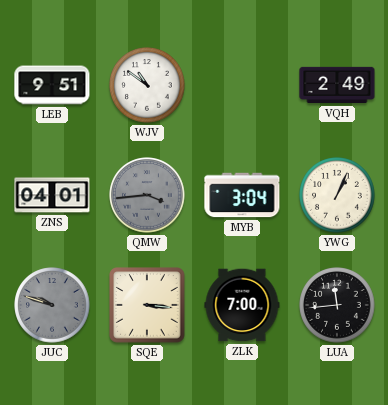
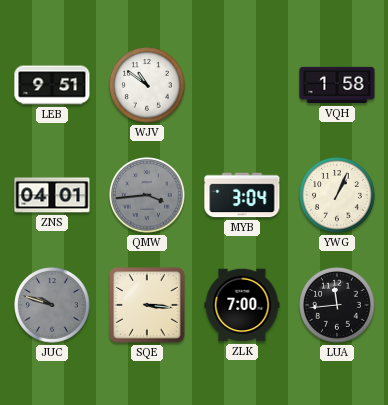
VQH: 2:49 -> 1:58
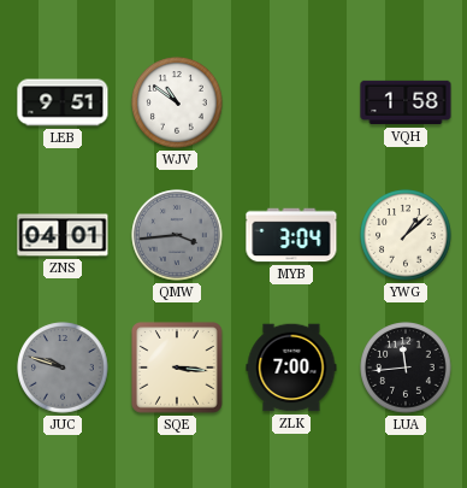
YWG: 1:04 -> 1:08
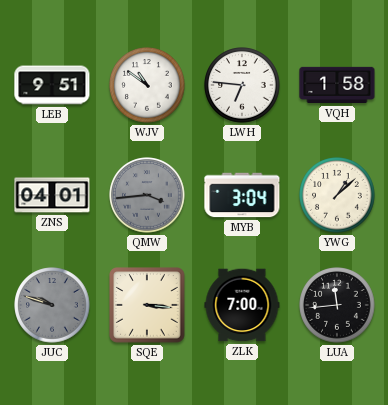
LWH: none -> 6:46
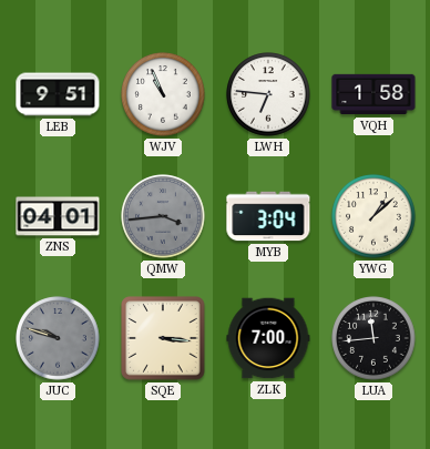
WJV: 10:51 -> 10:56
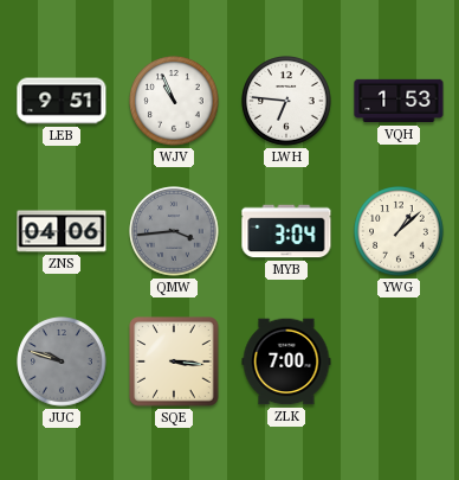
VQH: 1:58 -> 1:53
ZNS: 04:01 -> 04:06
LUA: 11:44 -> none
